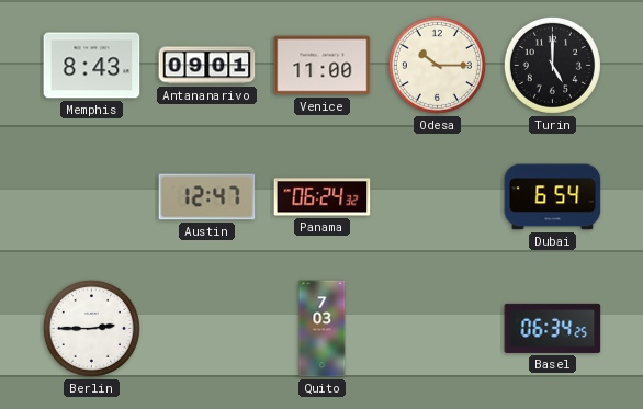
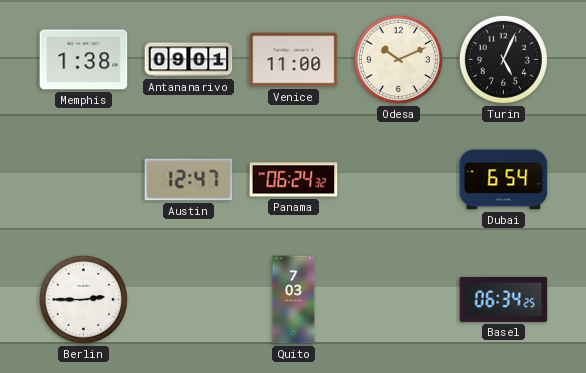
Memphis: 8:43 -> 1:38
Odesa: 10:15 -> 10:11
Turin: 5:00 -> 5:04
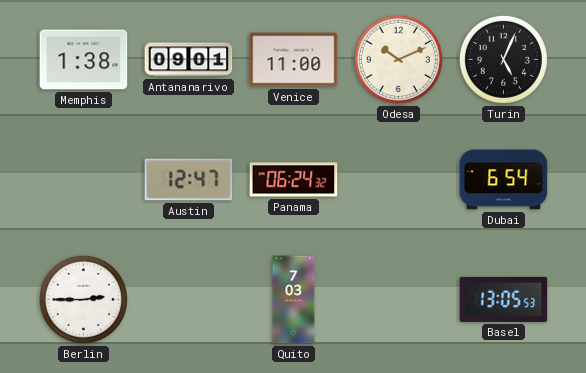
Basel: 06:34 -> 13:05
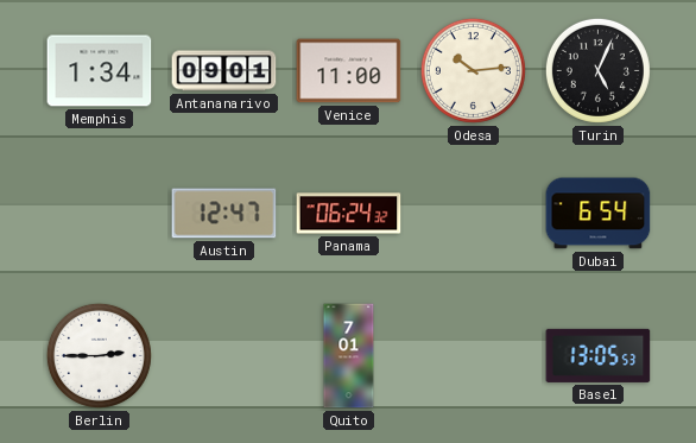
Memphis: 1:38 -> 1:34
Odesa: 10:11 -> 10:14
Quito: 7:03 -> 7:01
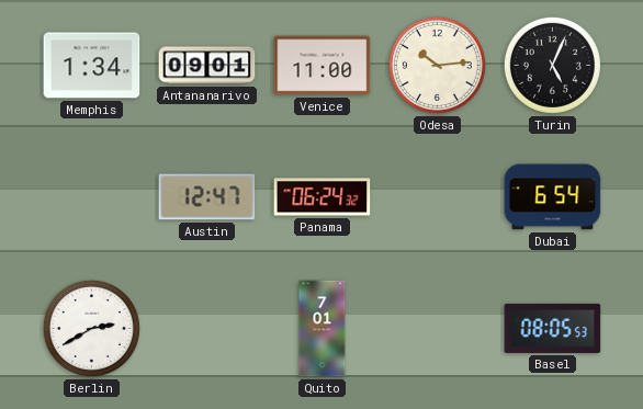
Berlin: 2:45 -> 2:40
Basel: 13:05 -> 08:05
